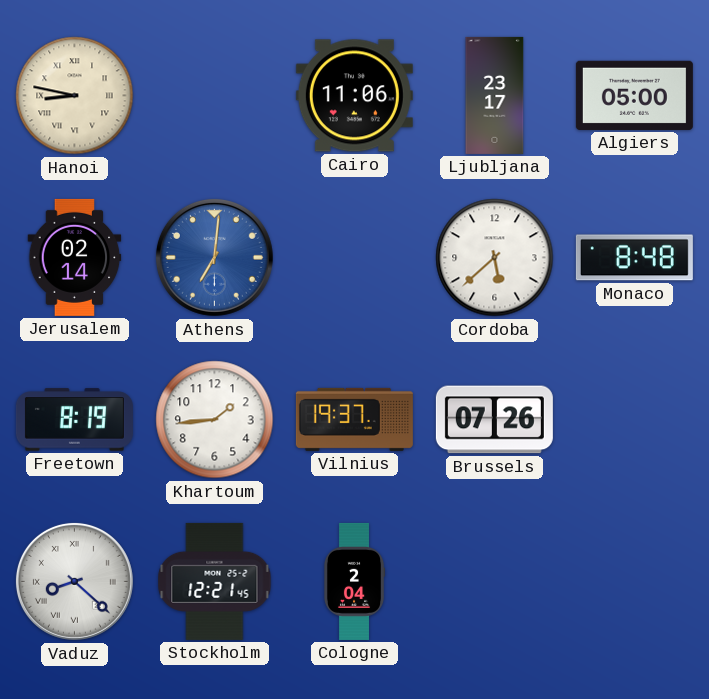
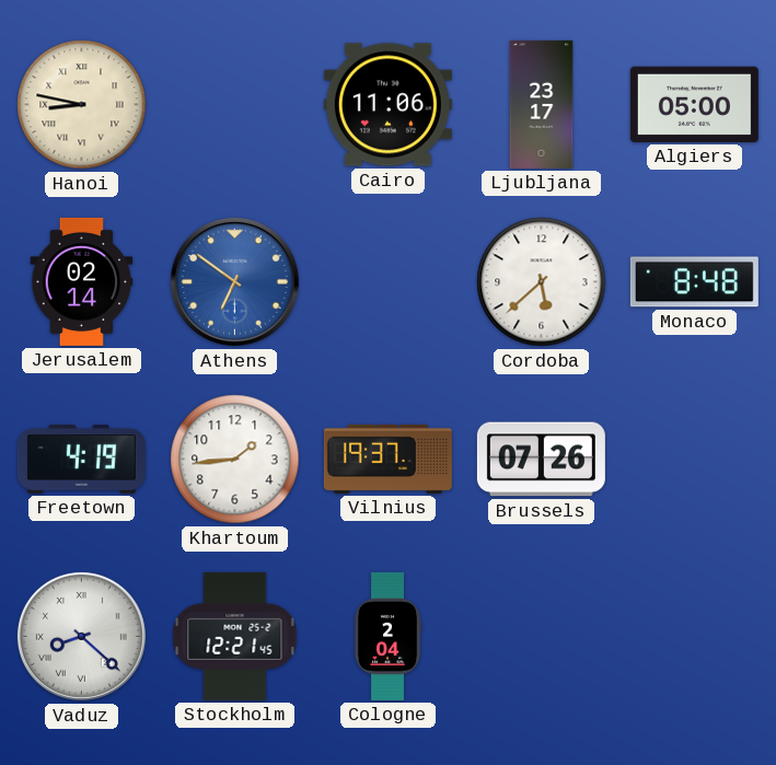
Athens: 7:01 -> 6:51
Freetown: 8:19 -> 4:19
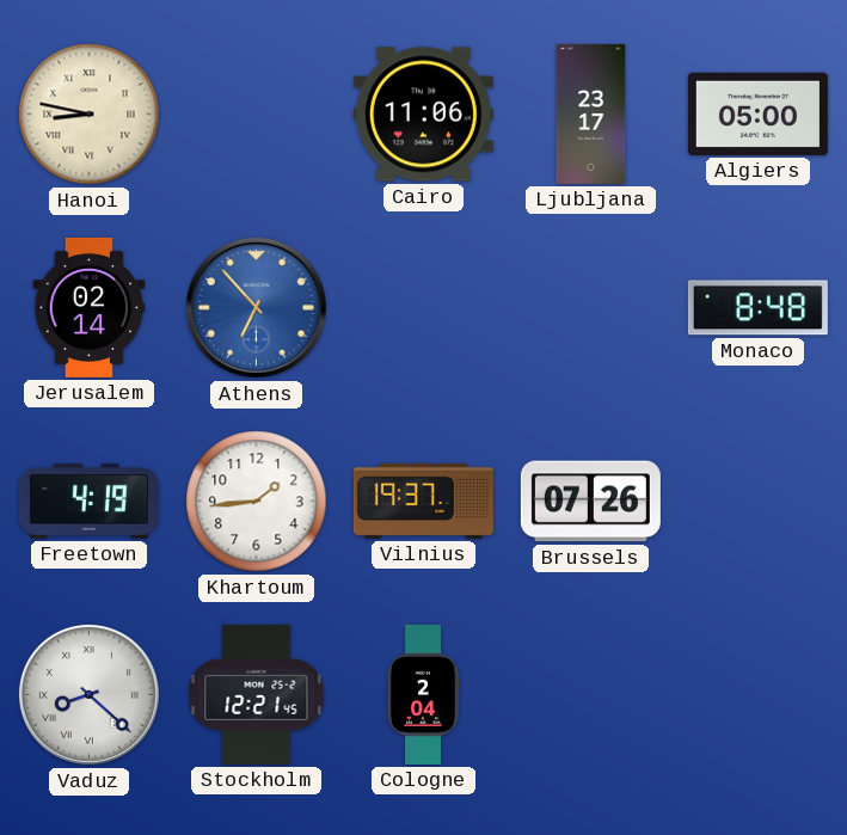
Athens: 6:51 -> 6:53
Cordoba: 5:38 -> none
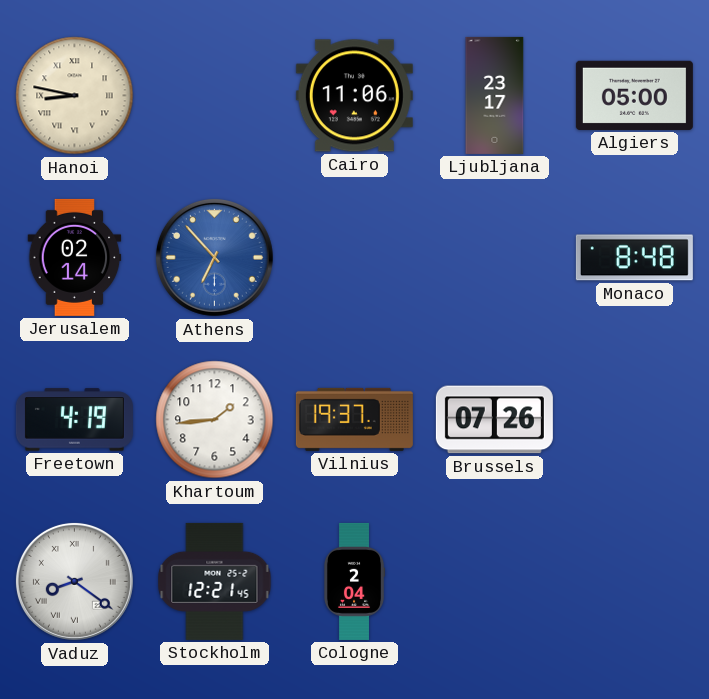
Vaduz: 8:22 -> 8:21
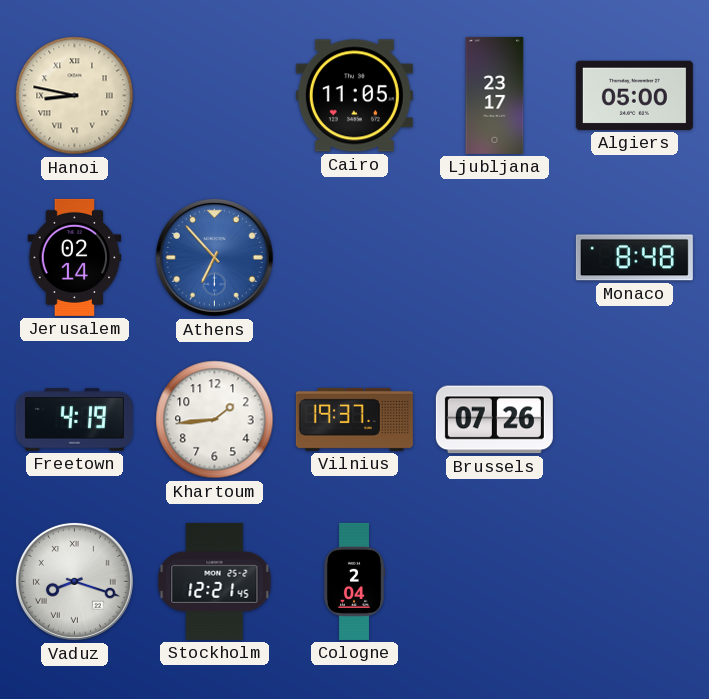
Cairo: 11:06 -> 11:05
Vaduz: 8:21 -> 8:18
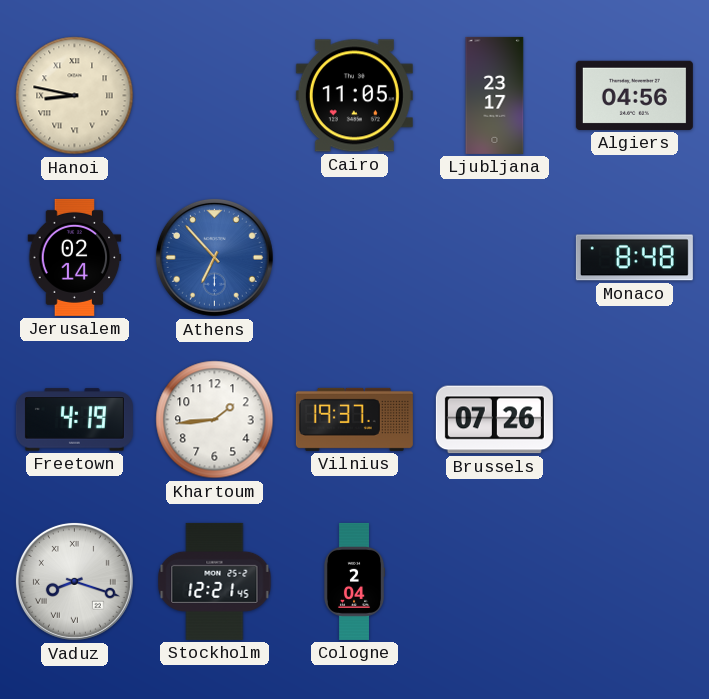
Algiers: 05:00 -> 04:56
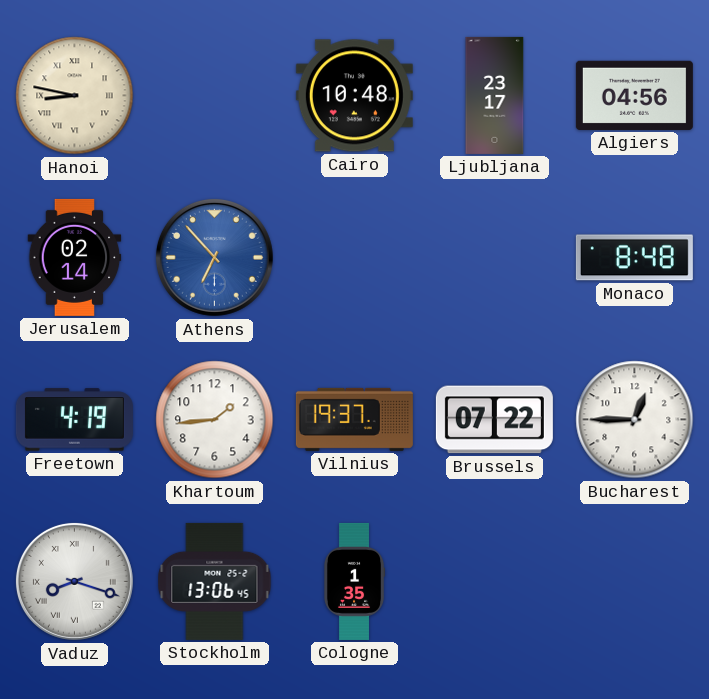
Cairo: 11:05 -> 10:48
Brussels: 07:26 -> 07:22
Bucharest: none -> 12:45
Stockholm: 12:21 -> 13:06
Cologne: 2:04 -> 1:35
